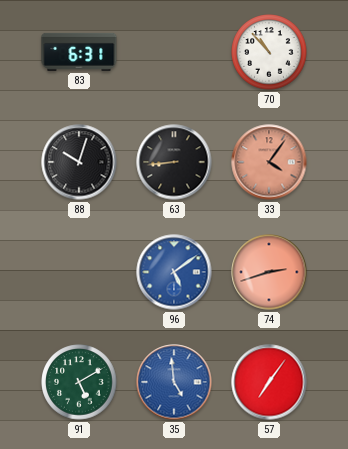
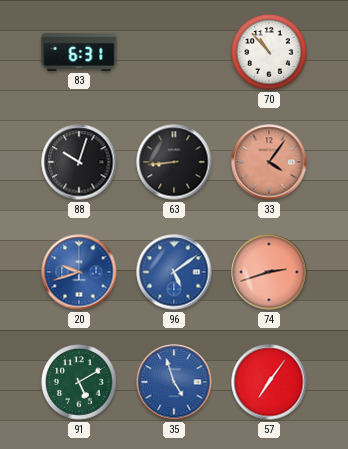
20: none -> 9:42
35: 4:59 -> 4:57
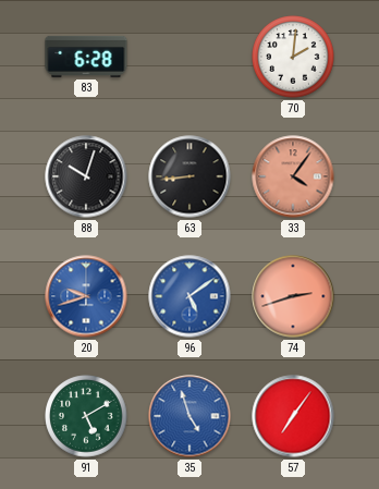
83: 6:31 -> 6:28
70: 10:53 -> 2:01
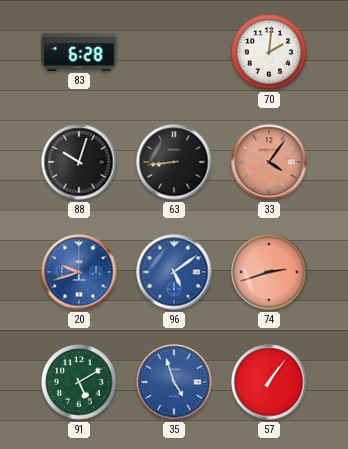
57: 7:06 -> 1:06
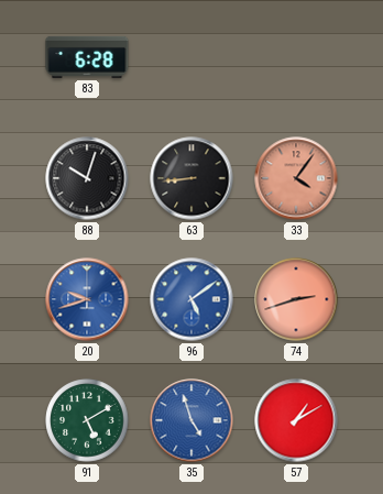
70: 2:01 -> none
57: 1:06 -> 1:10
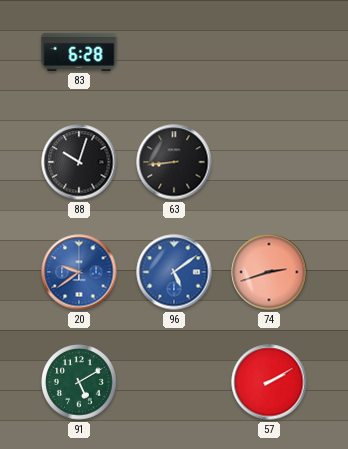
33: 4:06 -> none
20: 9:42 -> 9:39
35: 4:57 -> none
57: 1:10 -> 2:10
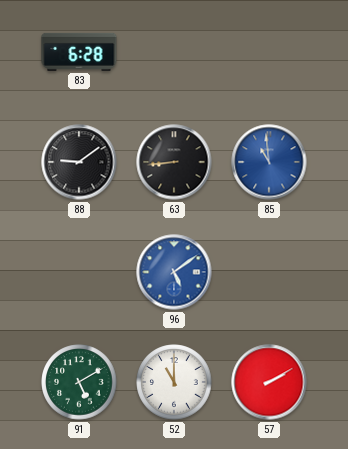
88: 10:03 -> 9:09
85: none -> 10:59
20: 9:39 -> none
74: 2:42 -> none
52: none -> 11:00
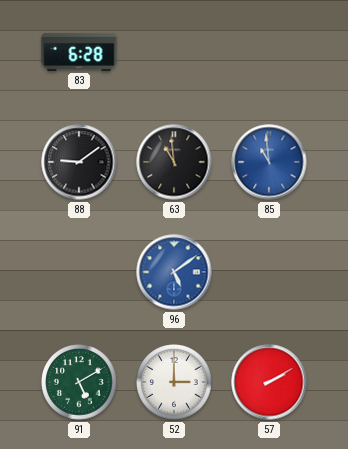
63: 8:44 -> 10:59
52: 11:00 -> 3:00
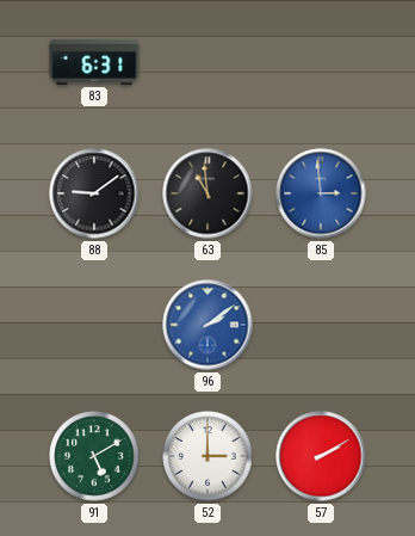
83: 6:28 -> 6:31
85: 10:59 -> 2:59
96: 5:09 -> 2:09
